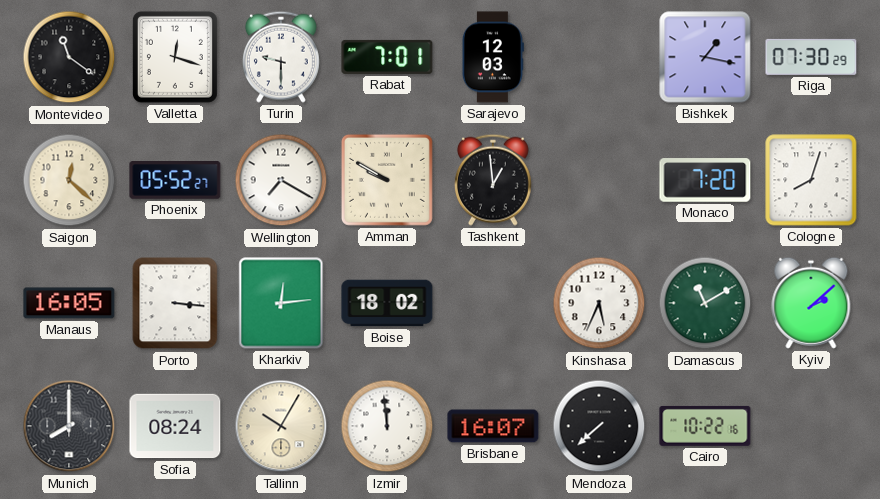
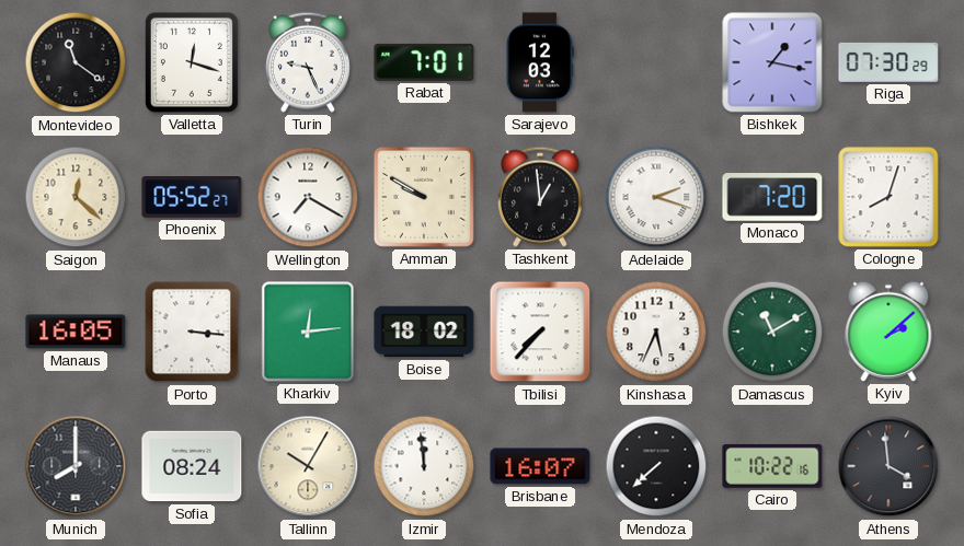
Turin: 9:30 -> 9:26
Adelaide: none -> 2:18
Tbilisi: none -> 7:37
Athens: none -> 3:59
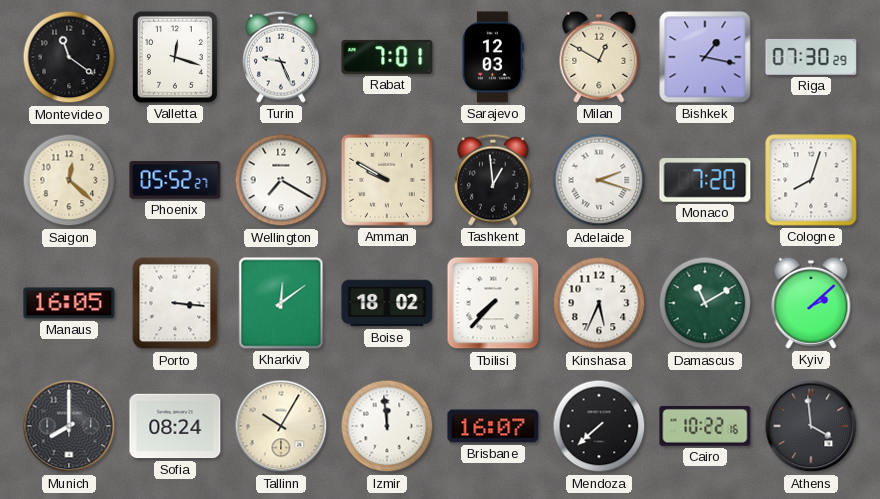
Milan: none -> 12:50
Kharkiv: 12:14 -> 12:09
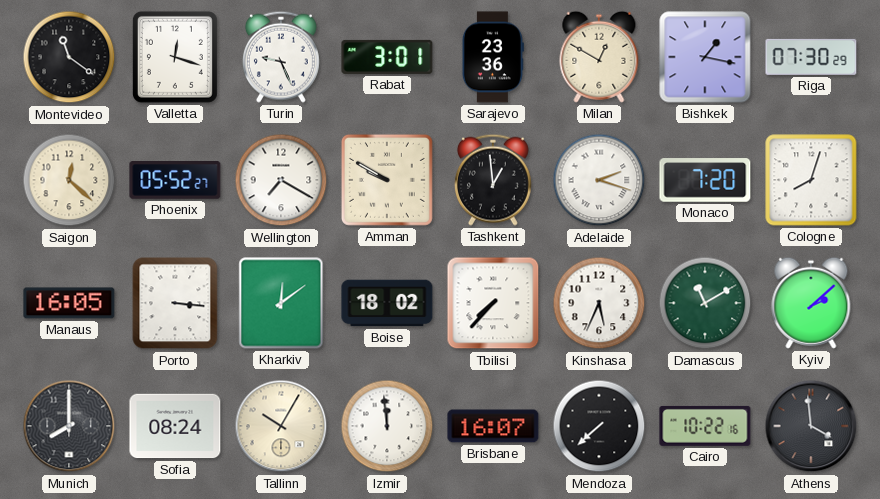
Rabat: 7:01 -> 3:01
Sarajevo: 12:03 -> 23:36
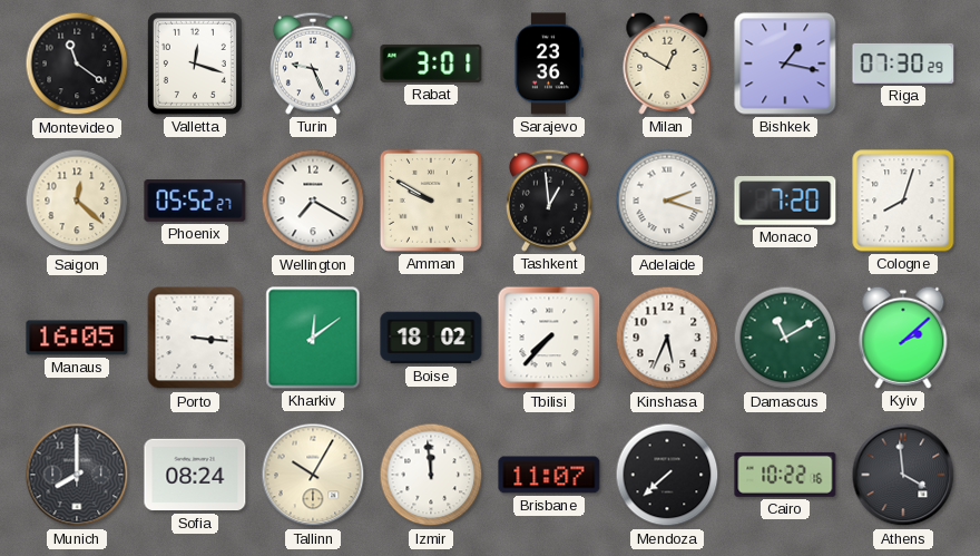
Brisbane: 16:07 -> 11:07
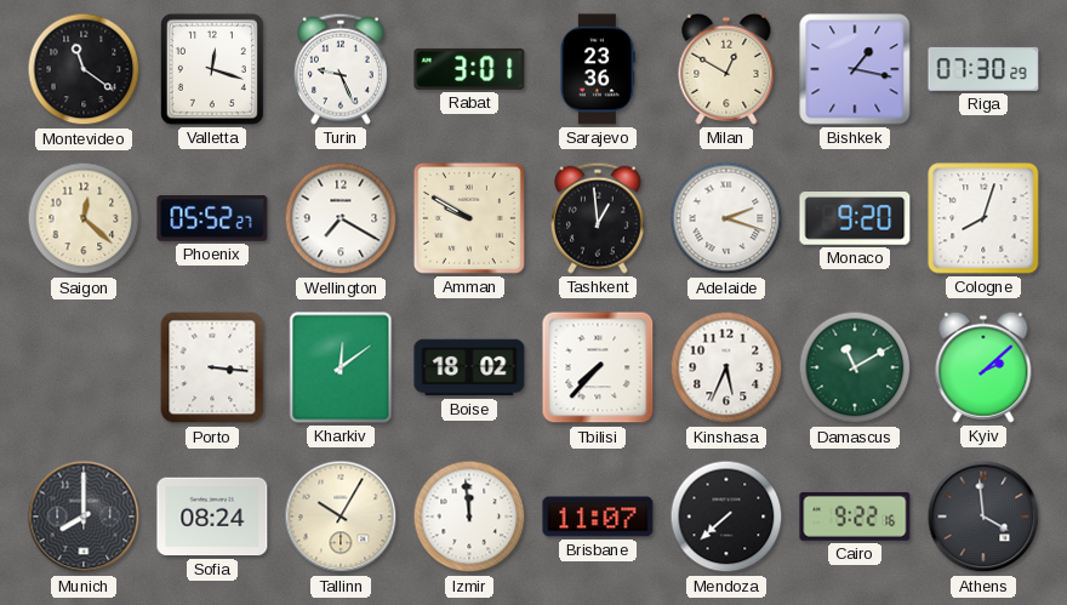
Monaco: 7:20 -> 9:20
Manaus: 16:05 -> none
Cairo: 10:22 -> 9:22
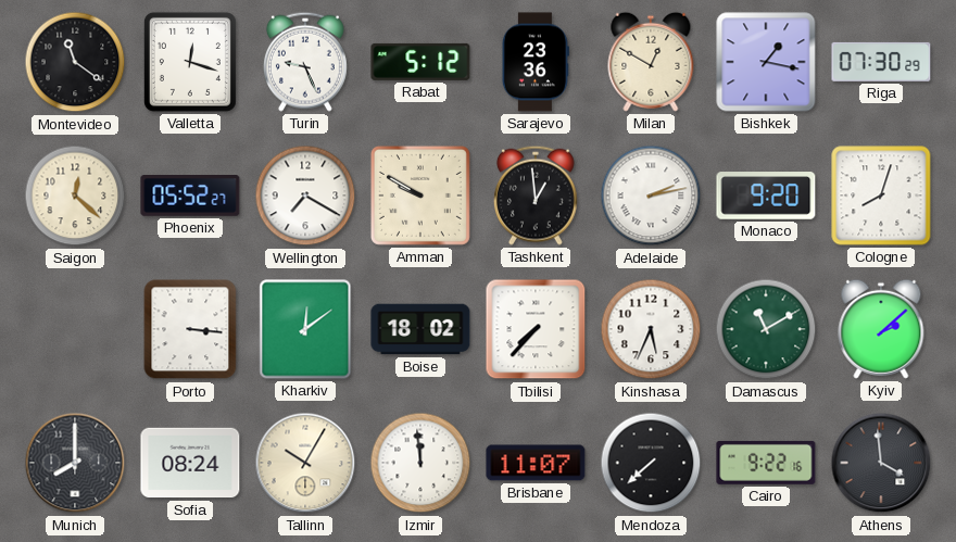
Rabat: 3:01 -> 5:12
Adelaide: 2:18 -> 2:13
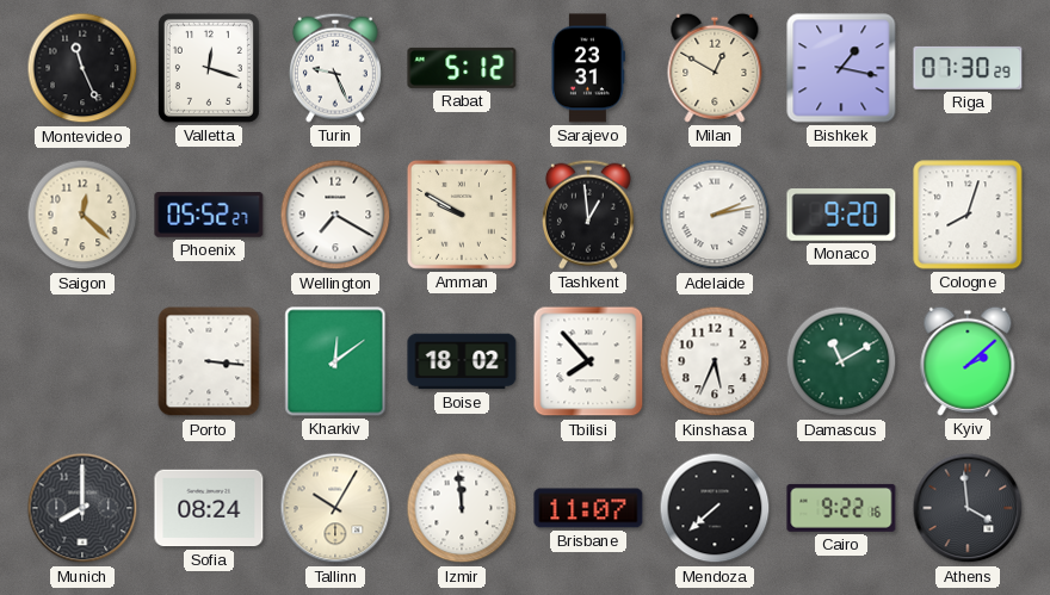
Montevideo: 11:21 -> 11:26
Sarajevo: 23:36 -> 23:31
Tbilisi: 7:37 -> 7:53
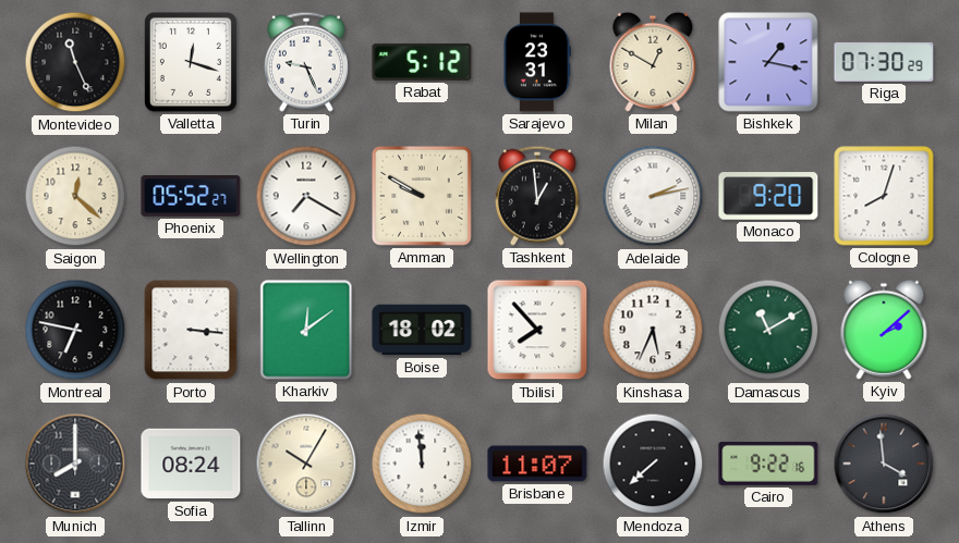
Montreal: none -> 6:47
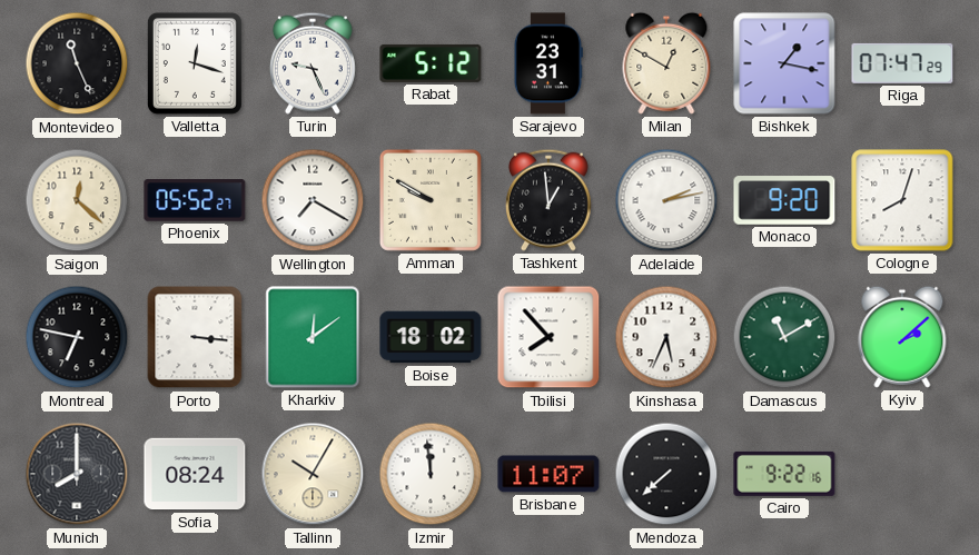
Riga: 07:30 -> 07:47
Athens: 3:59 -> none
